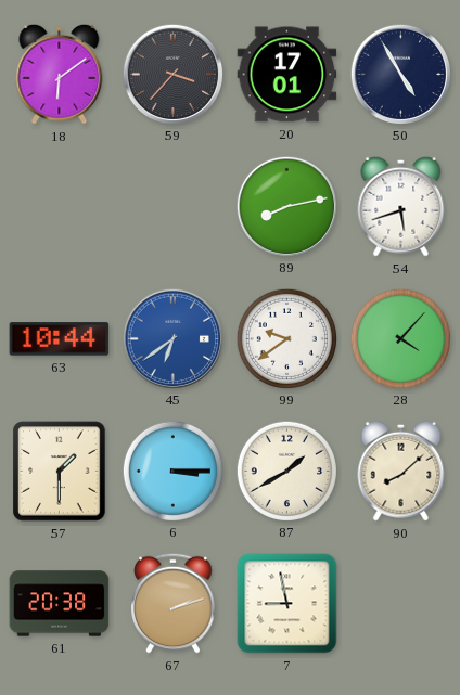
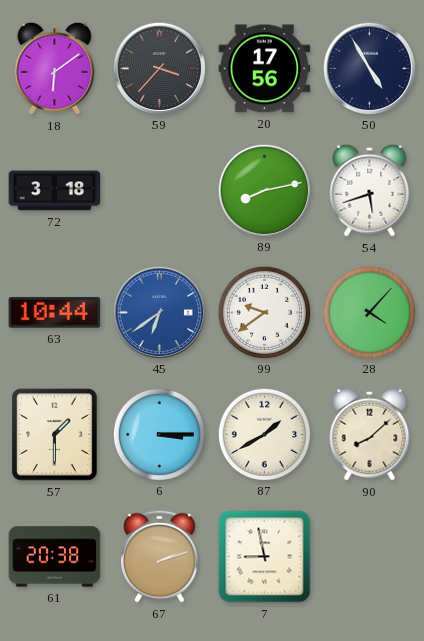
20: 17:01 -> 17:56
72: none -> 3:18
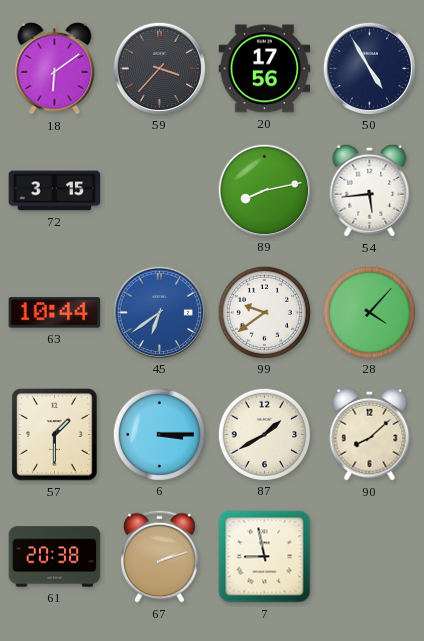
72: 3:18 -> 3:15
54: 5:42 -> 5:44
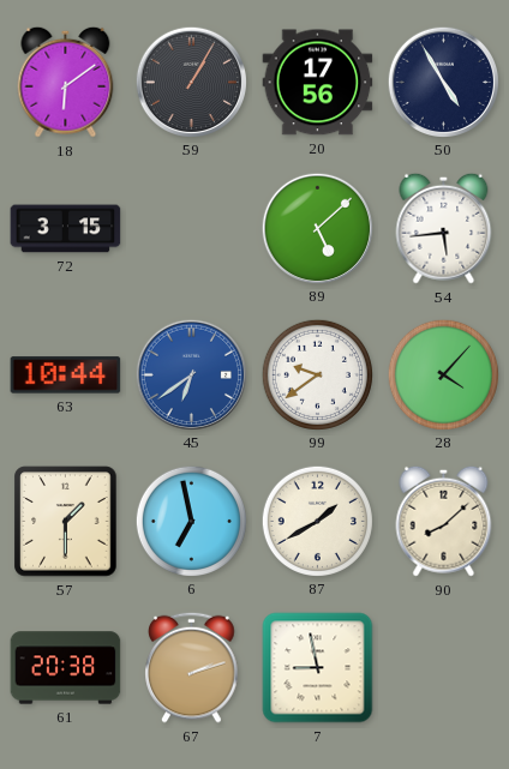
59: 3:37 -> 1:05
89: 8:13 -> 5:08
6: 3:15 -> 6:58
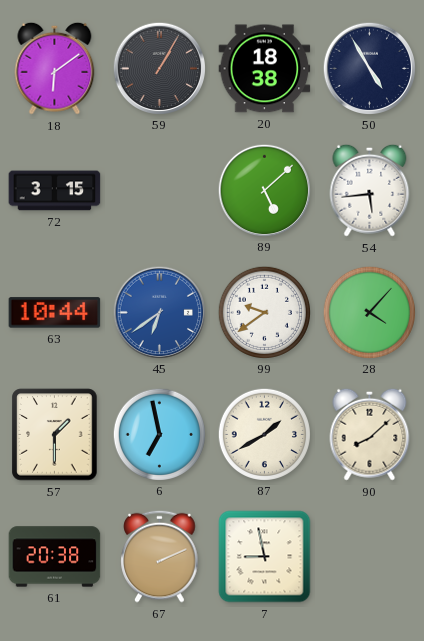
20: 17:56 -> 18:38
67: 2:12 -> 2:11
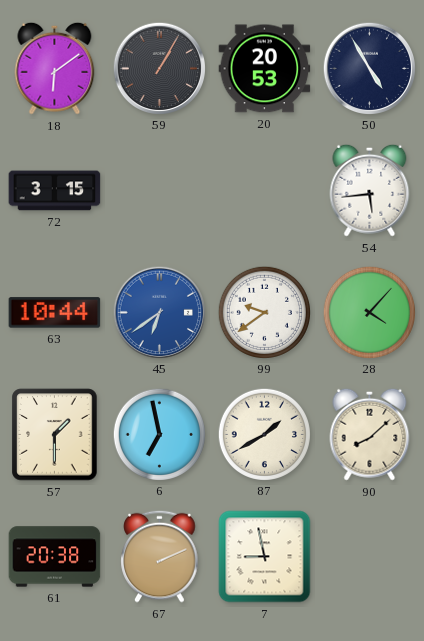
20: 18:38 -> 20:53
89: 5:08 -> none
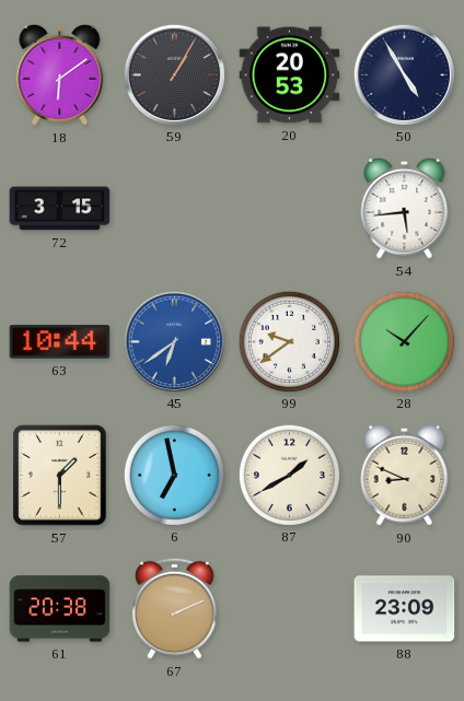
28: 4:07 -> 10:07
90: 8:08 -> 8:49
7: 8:58 -> none
88: none -> 23:09
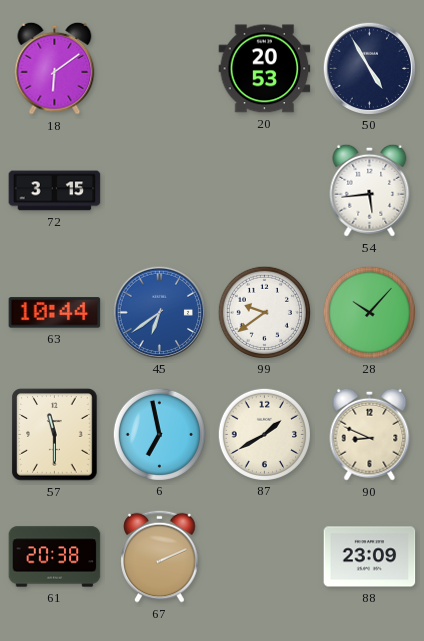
59: 1:05 -> none
57: 1:30 -> 11:30
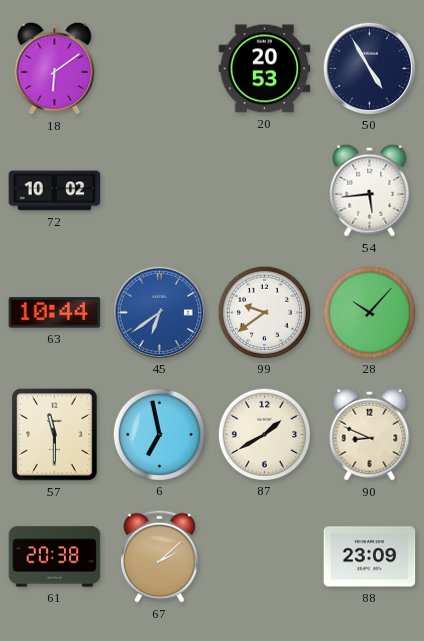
72: 3:15 -> 10:02
67: 2:11 -> 2:08
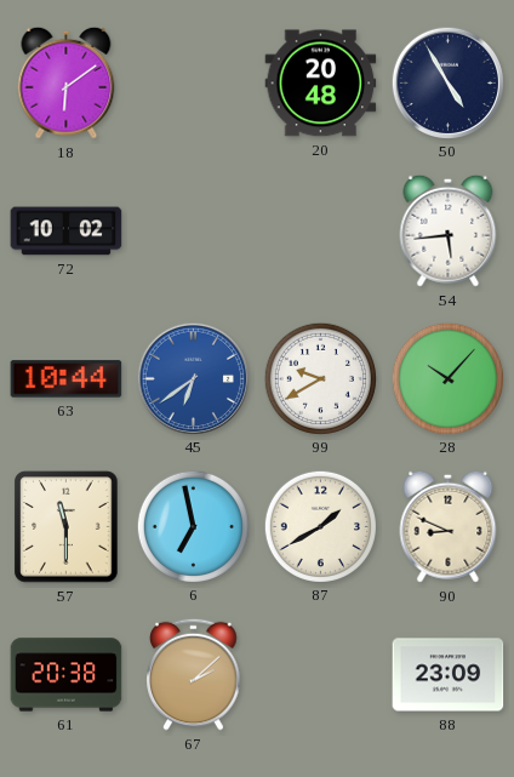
20: 20:53 -> 20:48
99: 9:39 -> 9:40
